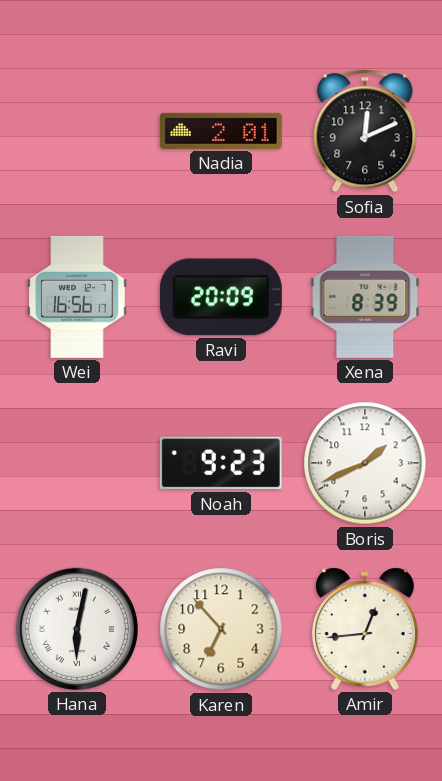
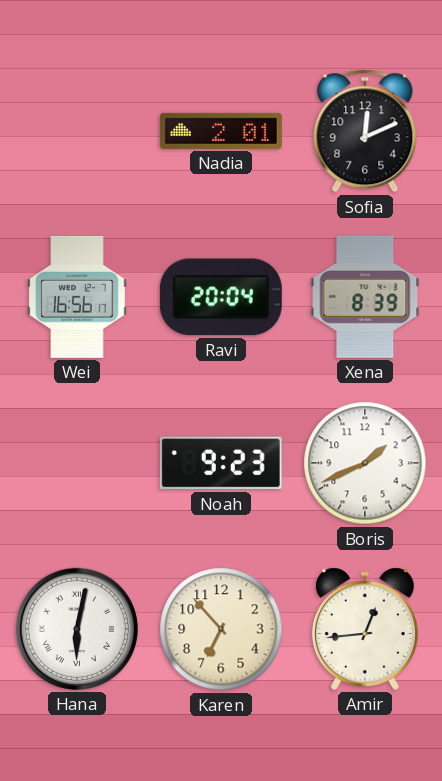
Ravi: 20:09 -> 20:04
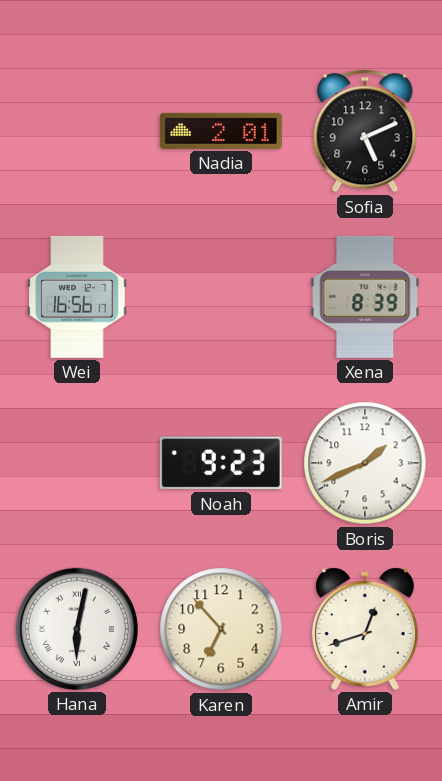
Sofia: 12:11 -> 5:11
Ravi: 20:04 -> none
Amir: 12:44 -> 12:42
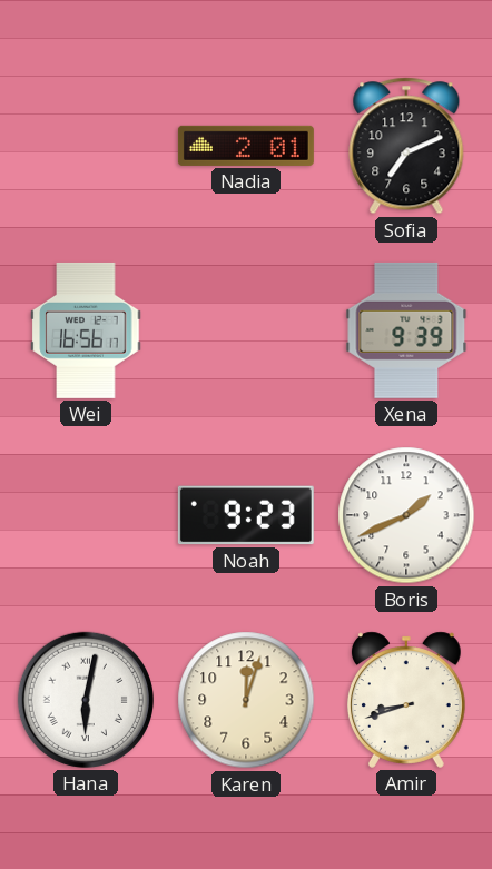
Sofia: 5:11 -> 7:11
Xena: 8:39 -> 9:39
Karen: 6:53 -> 12:03
Amir: 12:42 -> 8:42
